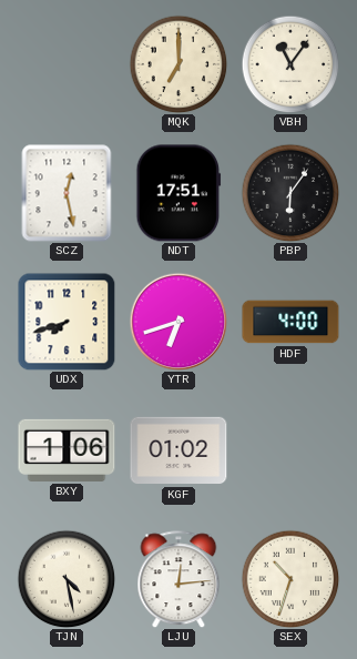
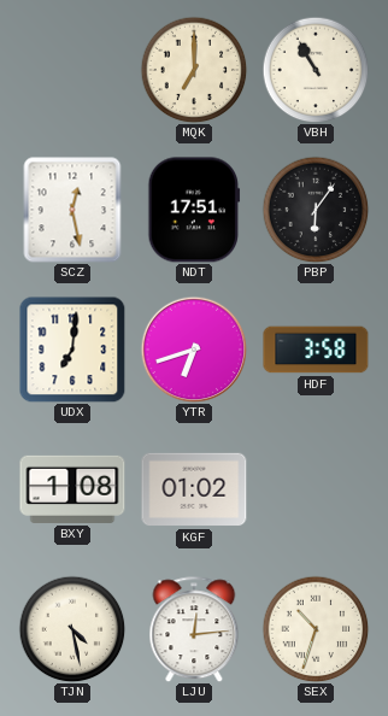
VBH: 11:06 -> 10:55
UDX: 7:42 -> 7:01
HDF: 4:00 -> 3:58
BXY: 1:06 -> 1:08
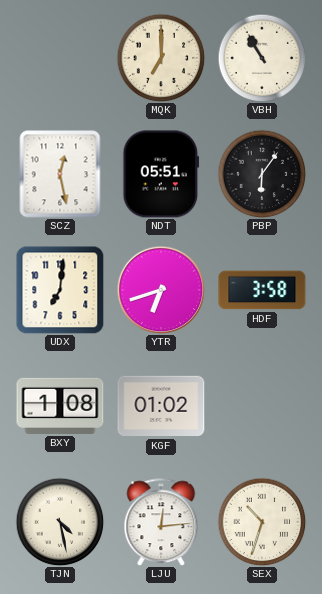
NDT: 17:51 -> 05:51
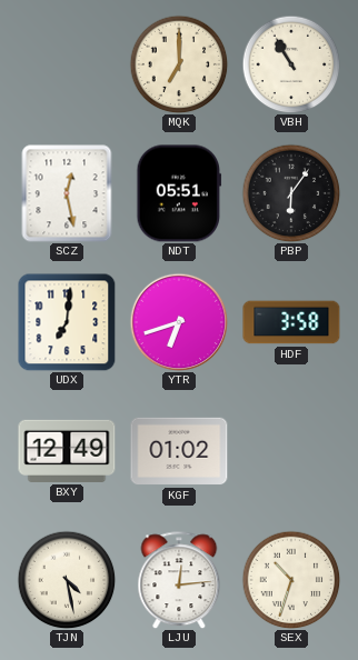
BXY: 1:08 -> 12:49
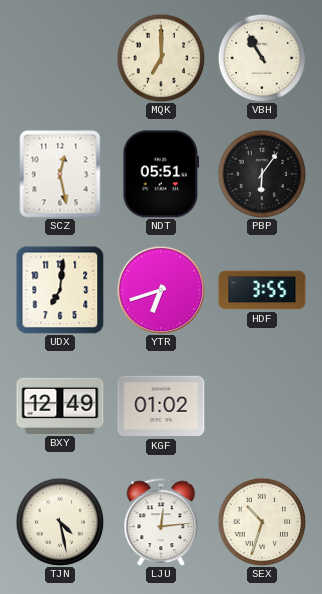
HDF: 3:58 -> 3:55
